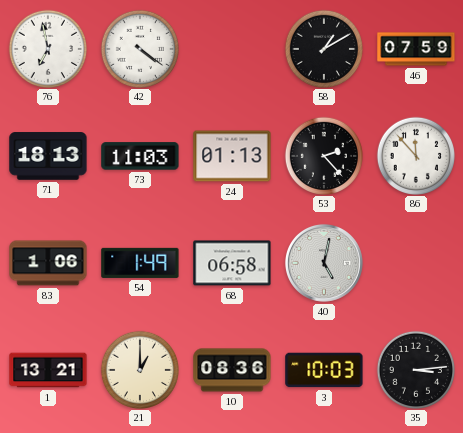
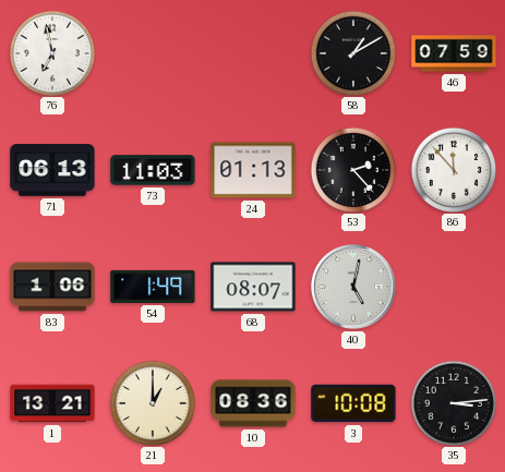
42: 4:21 -> none
71: 18:13 -> 06:13
68: 06:58 -> 08:07
3: 10:03 -> 10:08
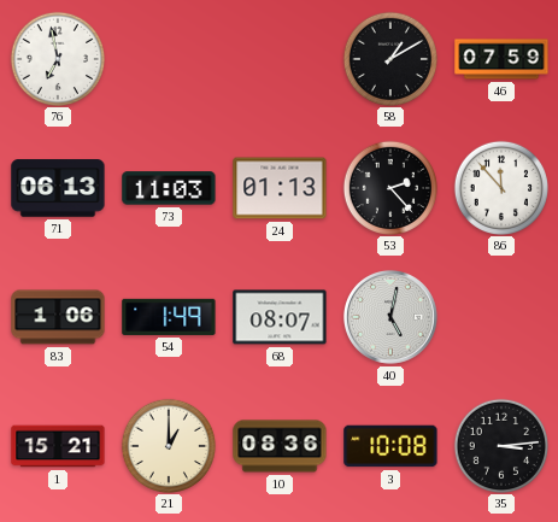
1: 13:21 -> 15:21
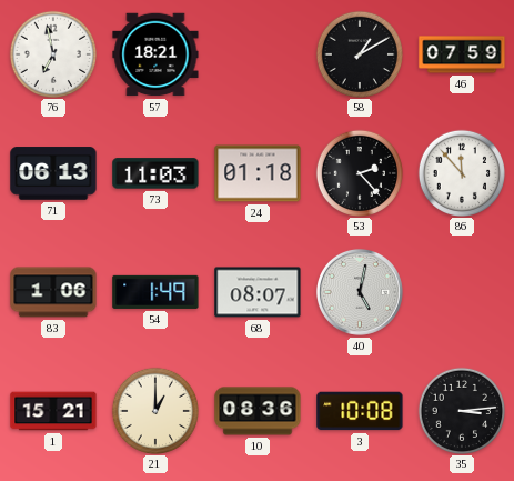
57: none -> 18:21
24: 01:13 -> 01:18
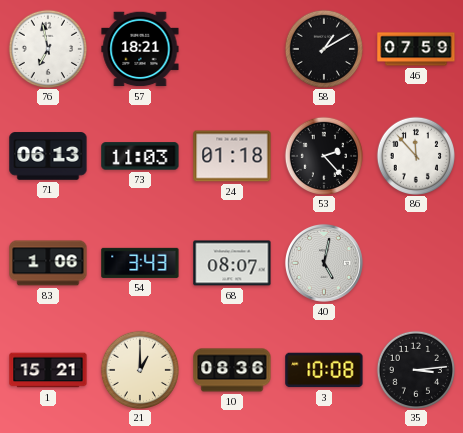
54: 1:49 -> 3:43
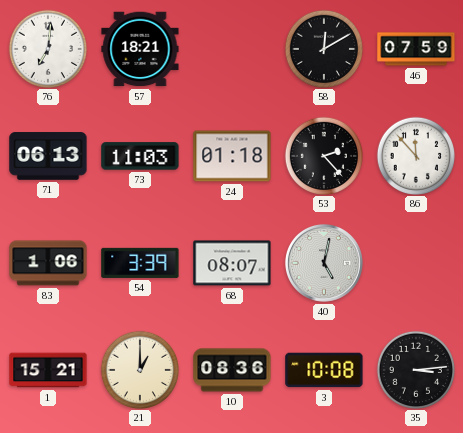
76: 6:58 -> 7:01
58: 1:10 -> 12:10
54: 3:43 -> 3:39
